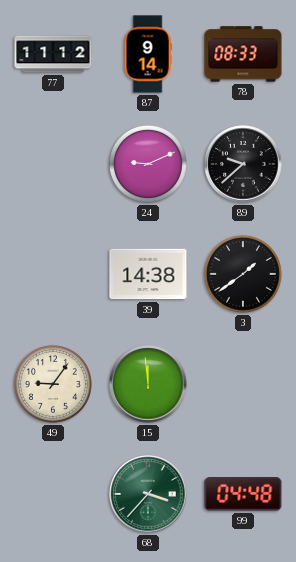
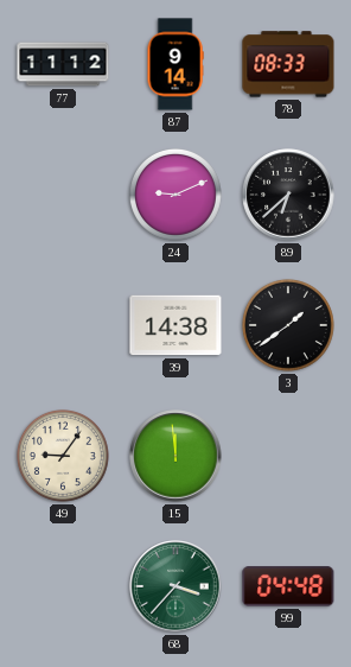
89: 9:38 -> 6:38
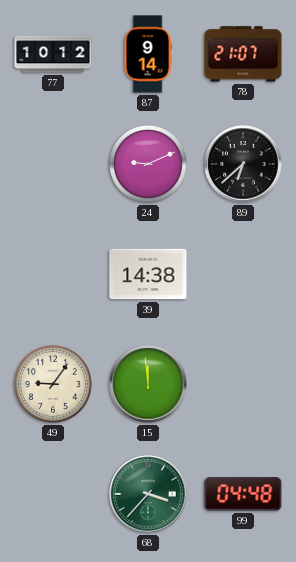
77: 11:12 -> 10:12
78: 08:33 -> 21:07
3: 1:39 -> none
